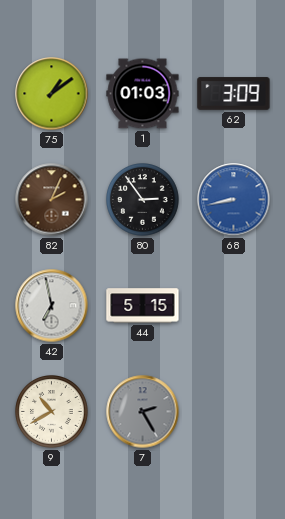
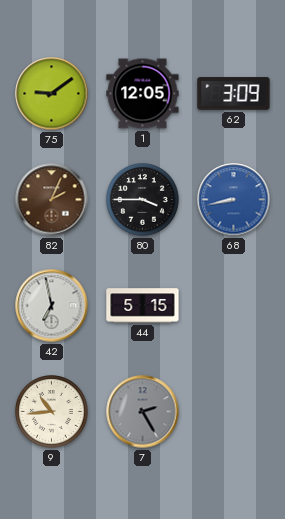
75: 1:09 -> 9:09
1: 01:03 -> 12:05
80: 2:54 -> 3:45
9: 10:40 -> 10:44
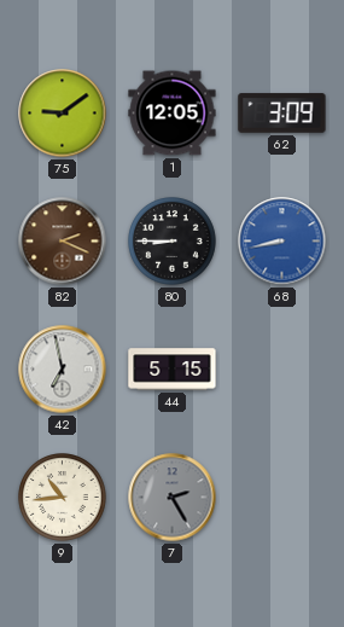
82: 2:04 -> 2:19
80: 3:45 -> 8:45
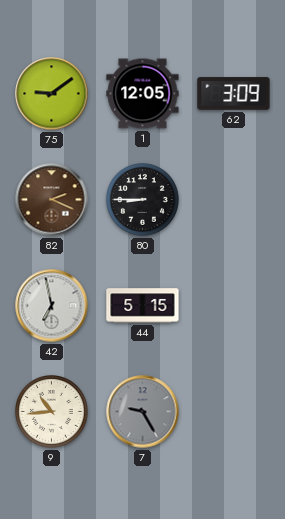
68: 8:43 -> none
7: 2:25 -> 9:25
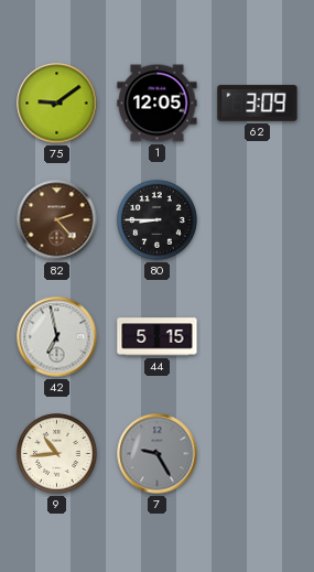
82: 2:19 -> 2:23
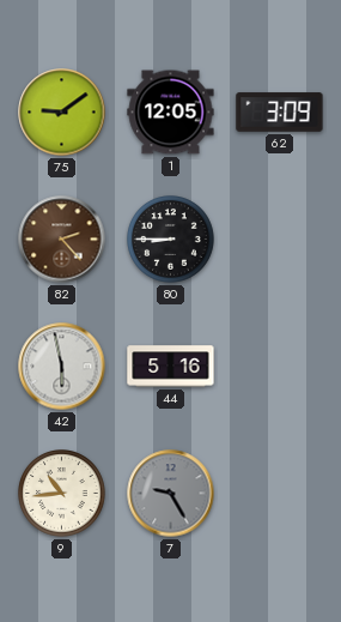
42: 6:58 -> 5:58
44: 5:15 -> 5:16
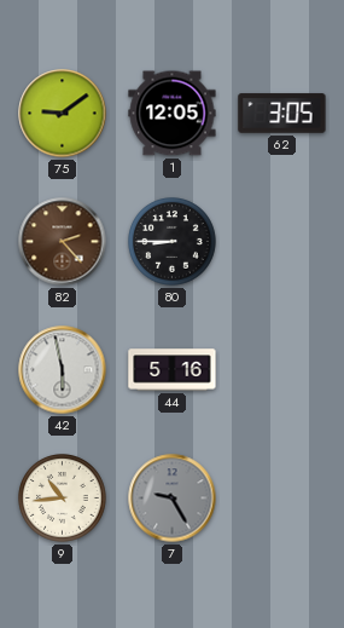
62: 3:09 -> 3:05
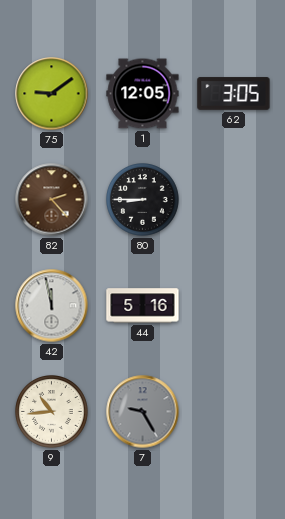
42: 5:58 -> 11:58
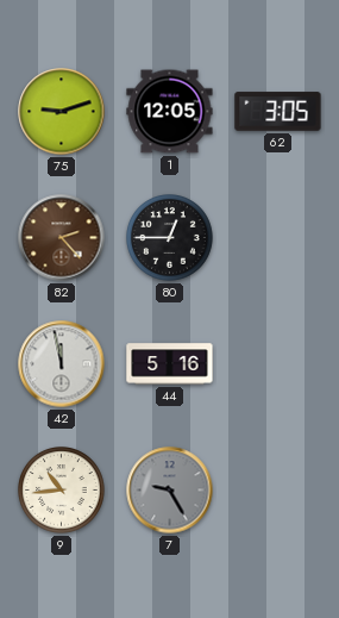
75: 9:09 -> 9:12
80: 8:45 -> 12:45
